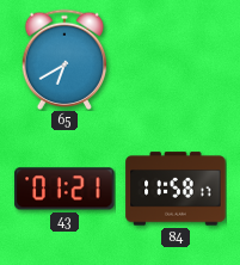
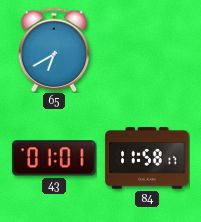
43: 01:21 -> 01:01
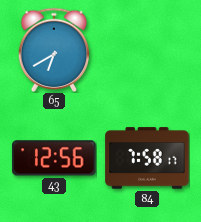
43: 01:01 -> 12:56
84: 11:58 -> 7:58
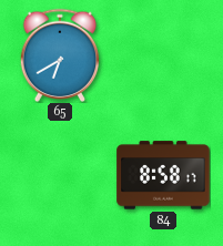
43: 12:56 -> none
84: 7:58 -> 8:58
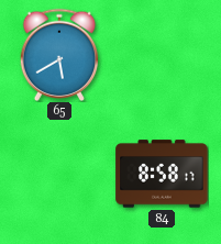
65: 6:40 -> 5:40
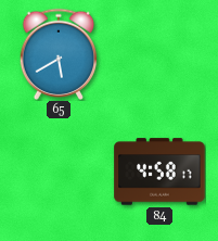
84: 8:58 -> 4:58
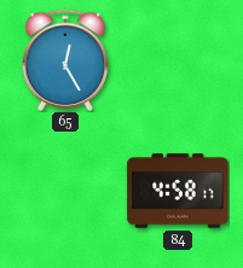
65: 5:40 -> 12:25
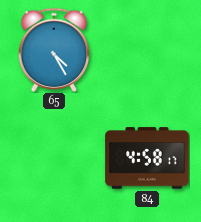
65: 12:25 -> 4:25
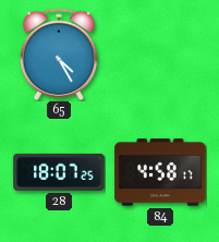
28: none -> 18:07
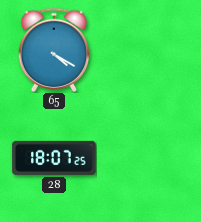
65: 4:25 -> 4:20
84: 4:58 -> none
